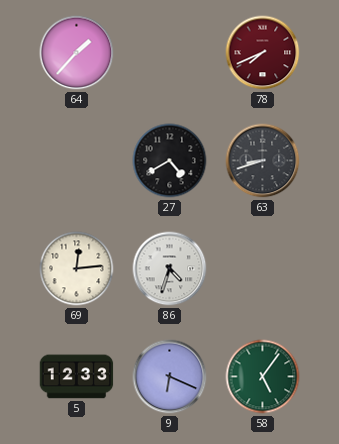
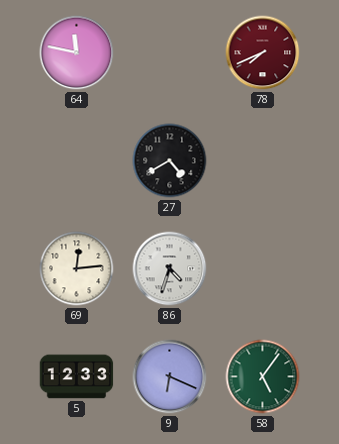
64: 1:37 -> 11:47
63: 8:42 -> none
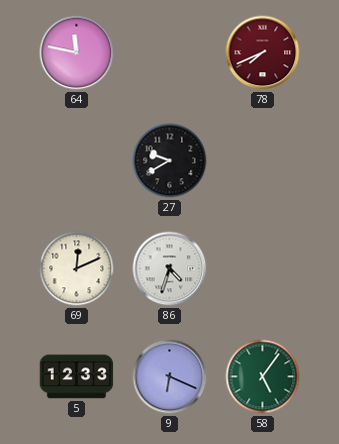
27: 4:40 -> 9:40
69: 12:14 -> 12:11
